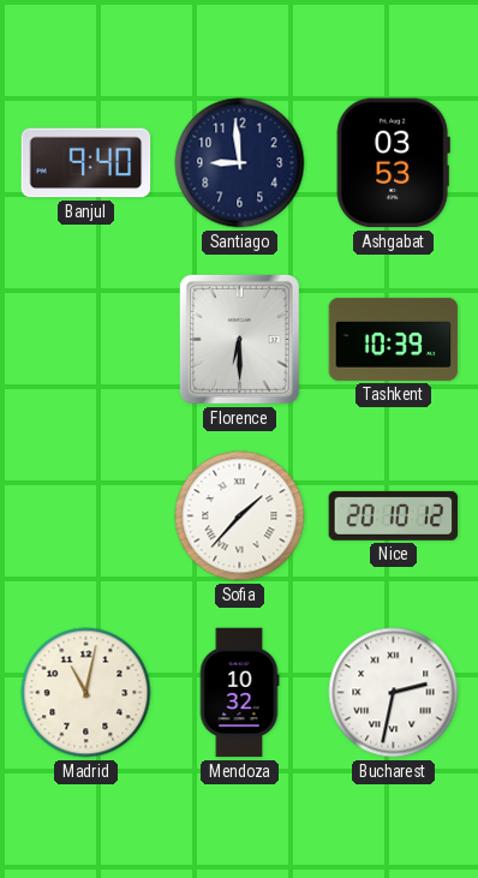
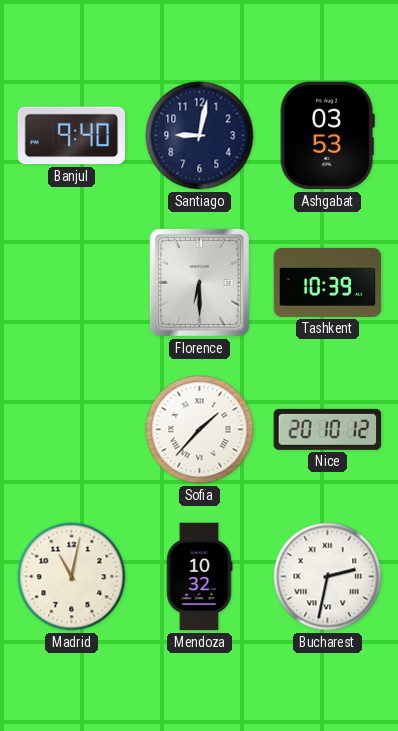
Santiago: 8:59 -> 9:02
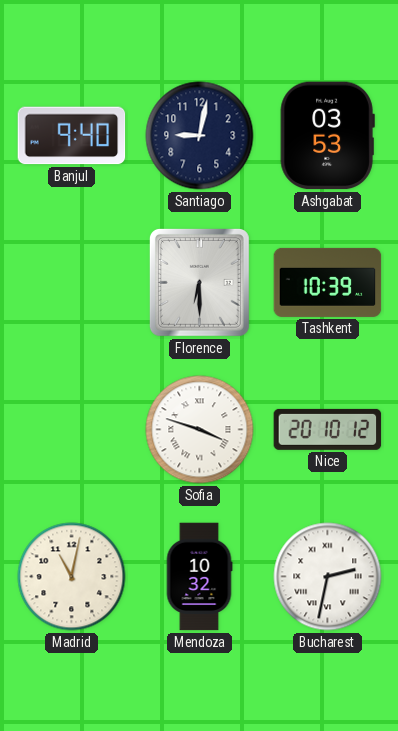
Sofia: 1:37 -> 3:48
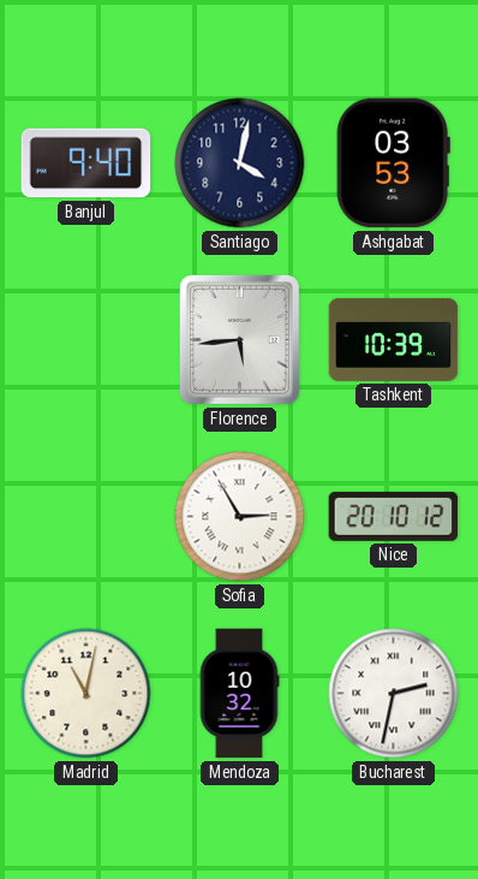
Santiago: 9:02 -> 4:02
Florence: 6:30 -> 5:44
Sofia: 3:48 -> 2:55
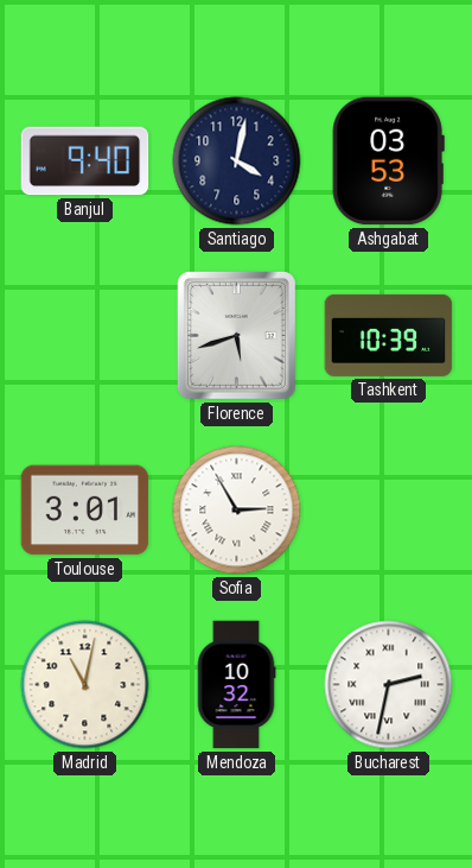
Florence: 5:44 -> 5:42
Toulouse: none -> 3:01
Nice: 20:10 -> none
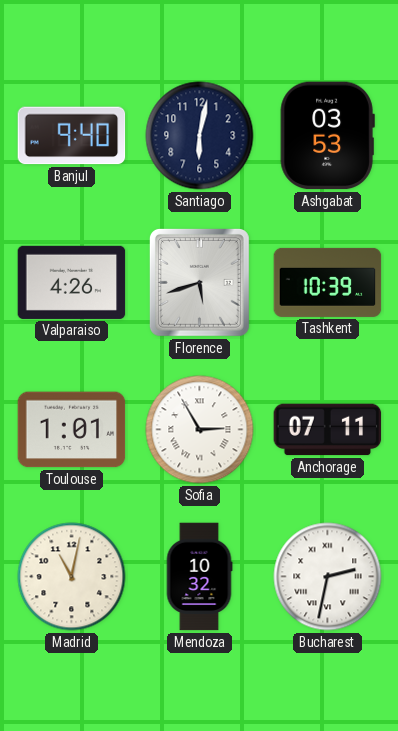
Santiago: 4:02 -> 6:02
Valparaiso: none -> 4:26
Toulouse: 3:01 -> 1:01
Anchorage: none -> 07:11
